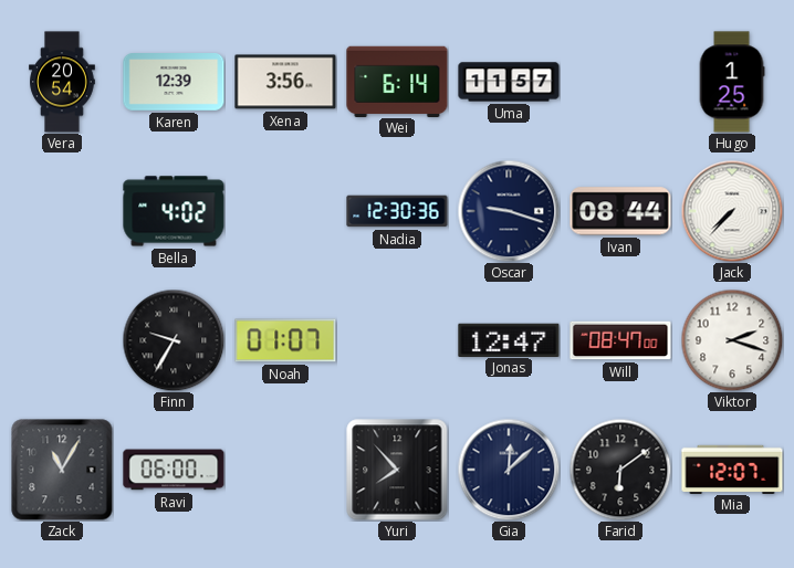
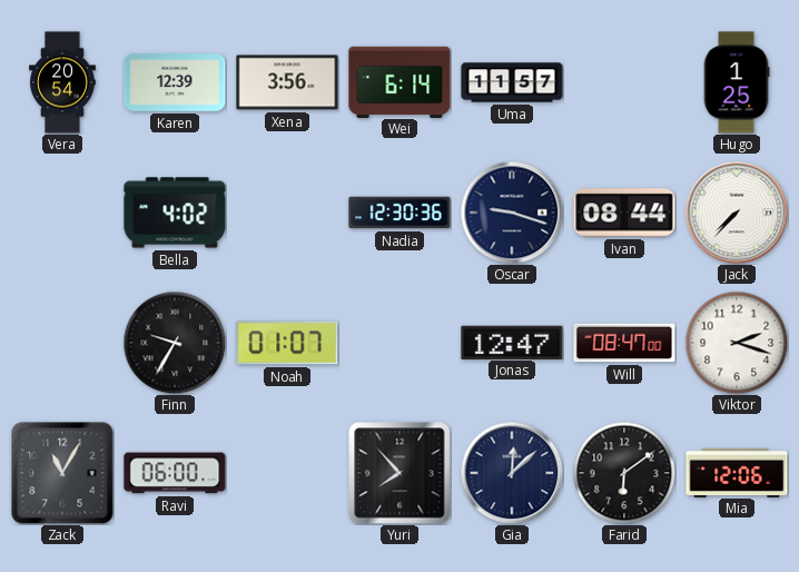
Mia: 12:07 -> 12:06
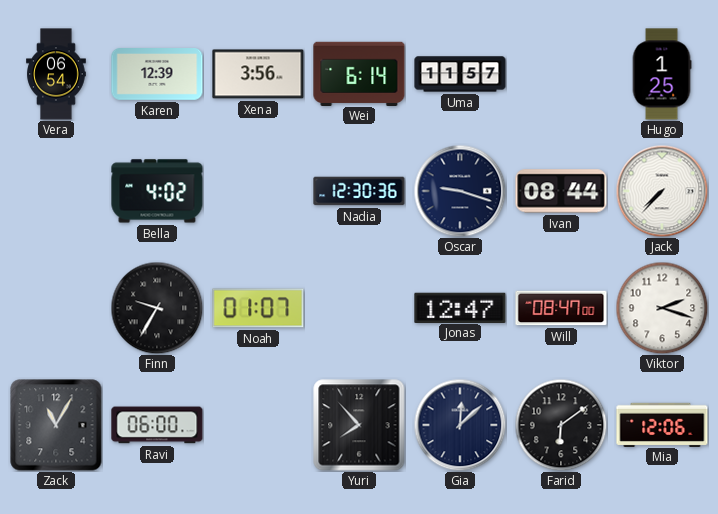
Vera: 20:54 -> 06:54
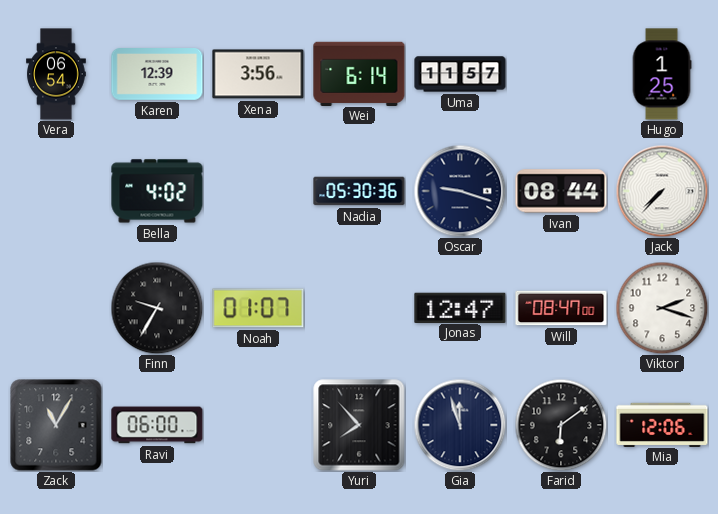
Nadia: 12:30 -> 05:30
Gia: 12:08 -> 11:57
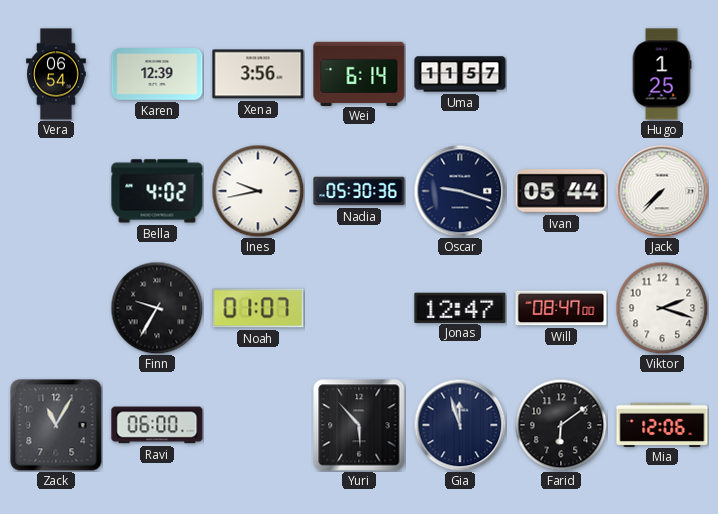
Ines: none -> 9:43
Ivan: 08:44 -> 05:44
Yuri: 7:53 -> 5:53
